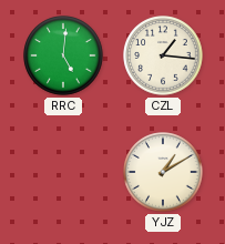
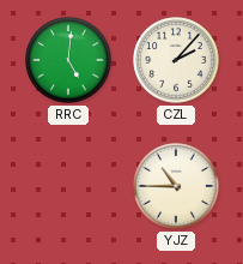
CZL: 1:16 -> 2:07
YJZ: 1:10 -> 10:45
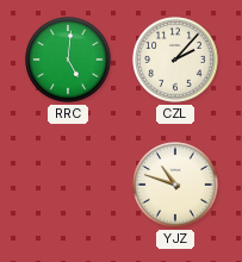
YJZ: 10:45 -> 10:48
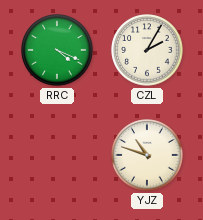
RRC: 5:01 -> 4:19
CZL: 2:07 -> 2:05
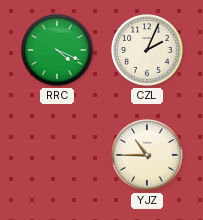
CZL: 2:05 -> 2:04
YJZ: 10:48 -> 10:45
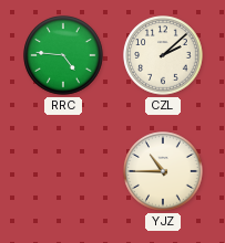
RRC: 4:19 -> 4:46
CZL: 2:04 -> 2:08
